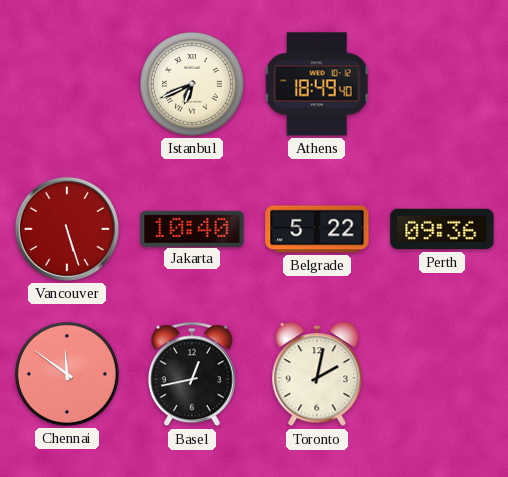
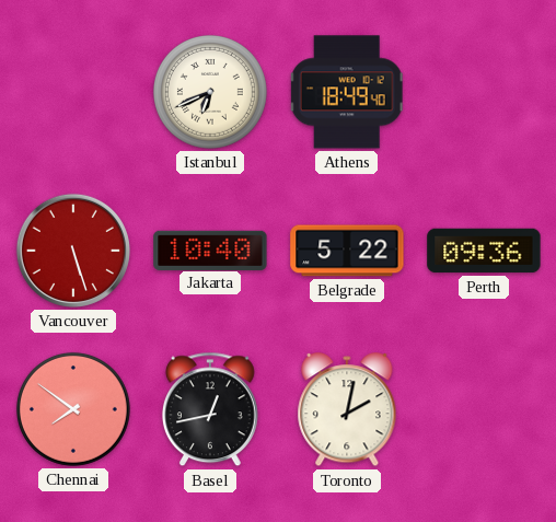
Chennai: 11:51 -> 7:51
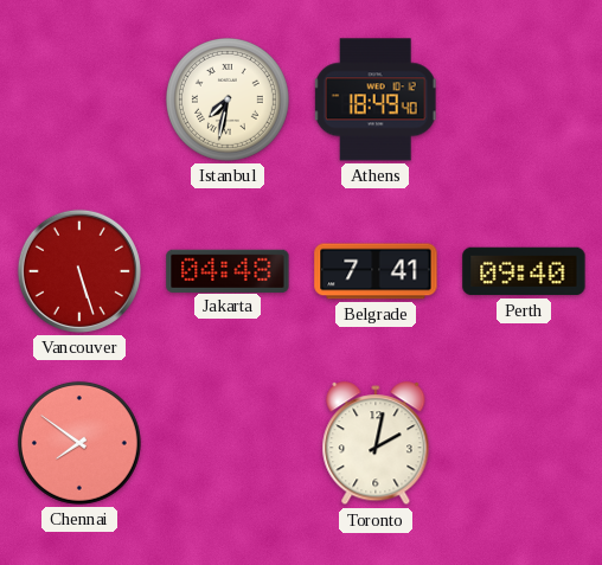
Istanbul: 6:41 -> 7:32
Jakarta: 10:40 -> 04:48
Belgrade: 5:22 -> 7:41
Perth: 09:36 -> 09:40
Basel: 12:43 -> none
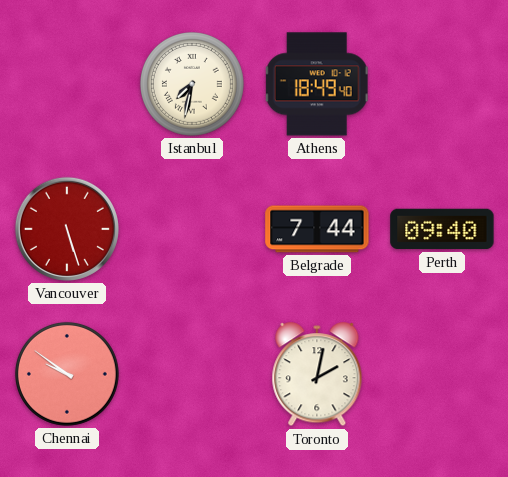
Jakarta: 04:48 -> none
Belgrade: 7:41 -> 7:44
Chennai: 7:51 -> 9:51
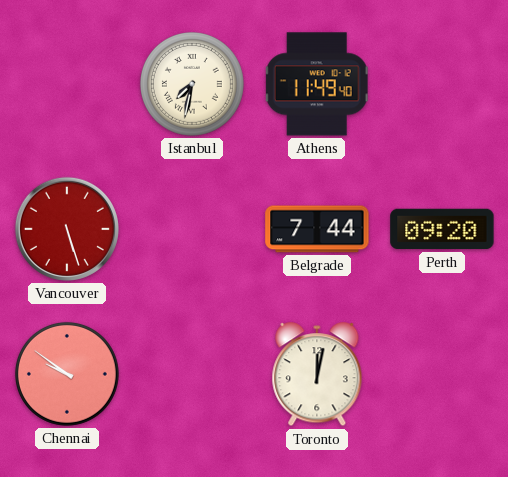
Athens: 18:49 -> 11:49
Perth: 09:40 -> 09:20
Toronto: 2:02 -> 12:02
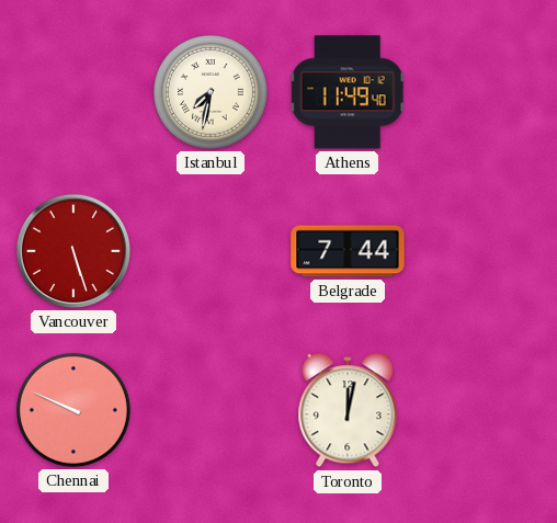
Perth: 09:20 -> none
Chennai: 9:51 -> 9:49
